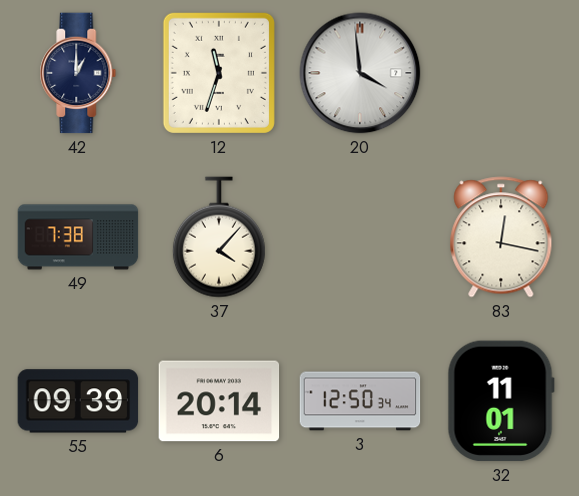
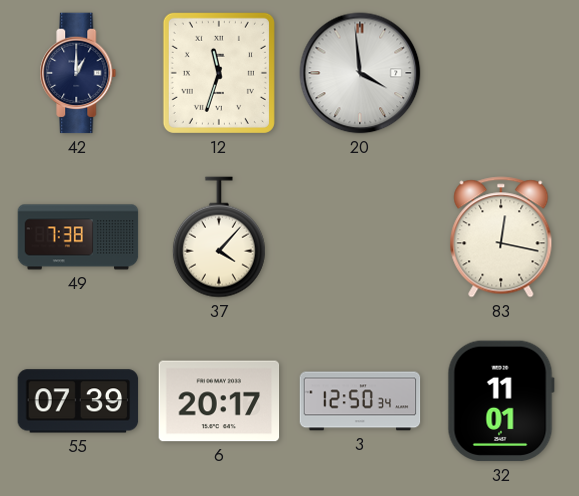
55: 09:39 -> 07:39
6: 20:14 -> 20:17
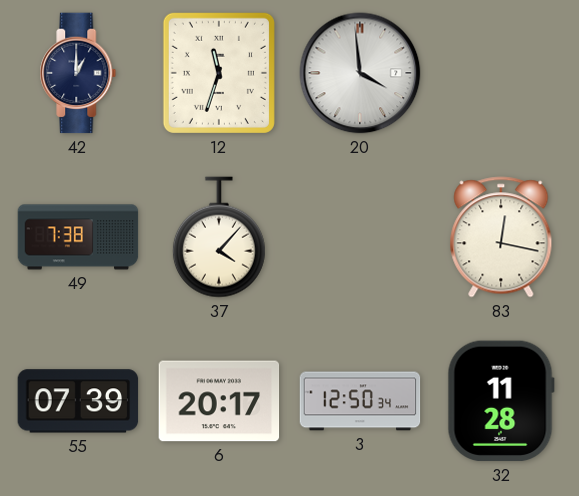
32: 11:01 -> 11:28
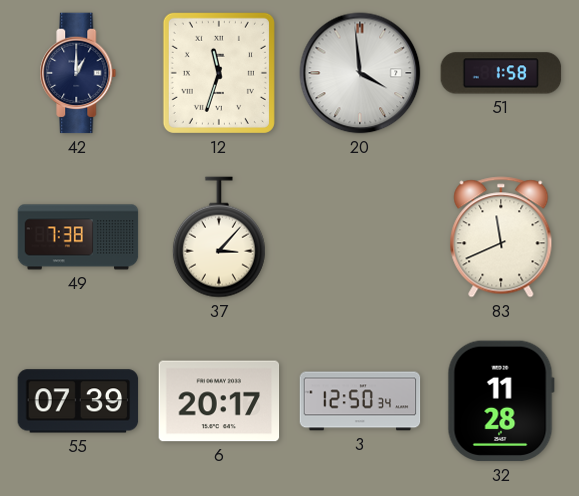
51: none -> 1:58
37: 4:07 -> 3:07
83: 12:17 -> 11:41
